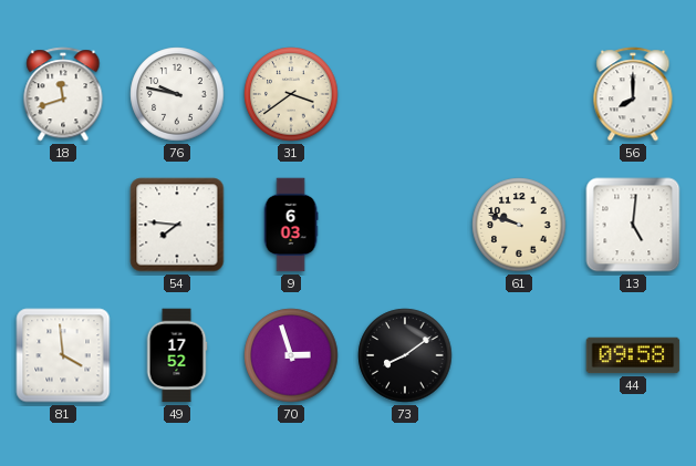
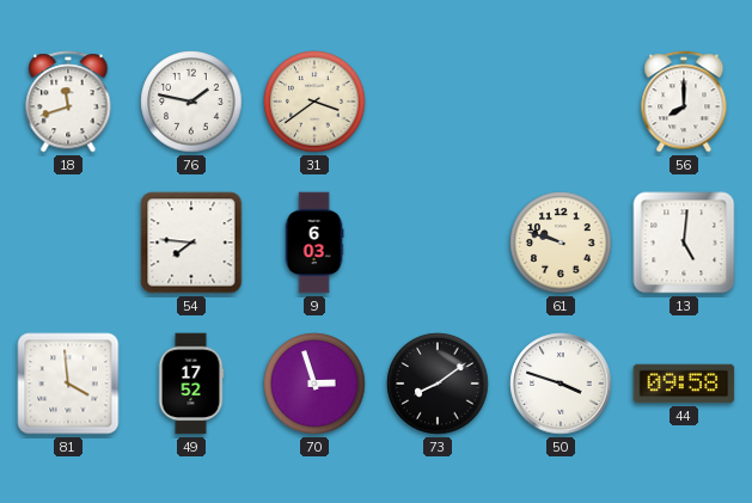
76: 9:47 -> 1:47
50: none -> 3:48
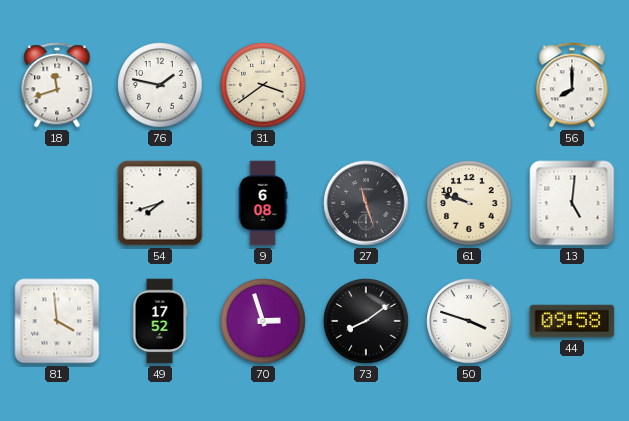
54: 7:46 -> 7:42
9: 6:03 -> 6:08
27: none -> 11:27
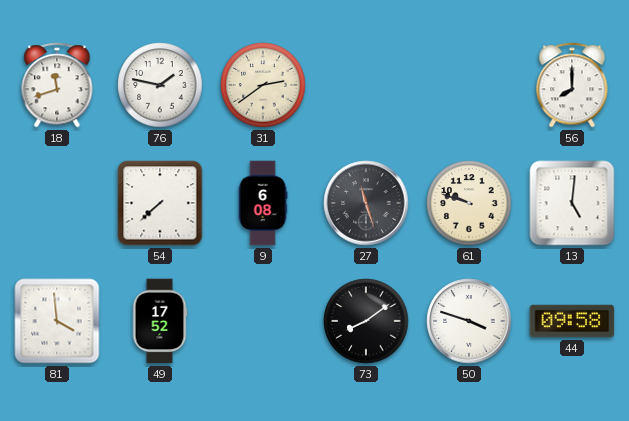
31: 3:39 -> 2:39
54: 7:42 -> 7:38
70: 2:57 -> none
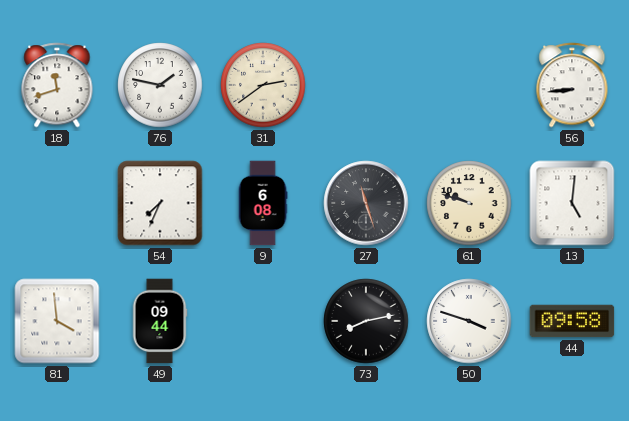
56: 8:00 -> 8:44
54: 7:38 -> 7:34
49: 17:52 -> 09:44
73: 8:09 -> 8:13
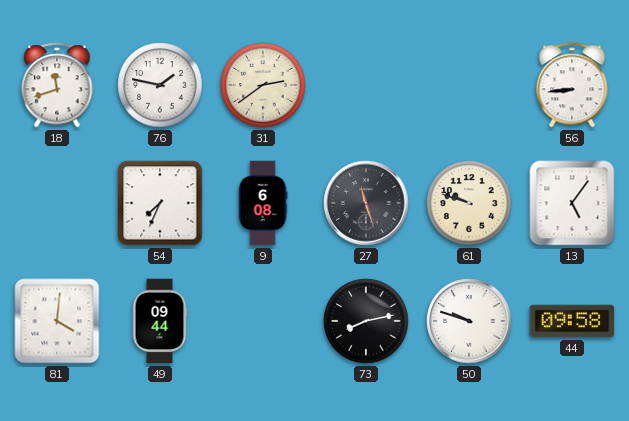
13: 5:01 -> 5:06
81: 3:59 -> 4:01
50: 3:48 -> 9:48
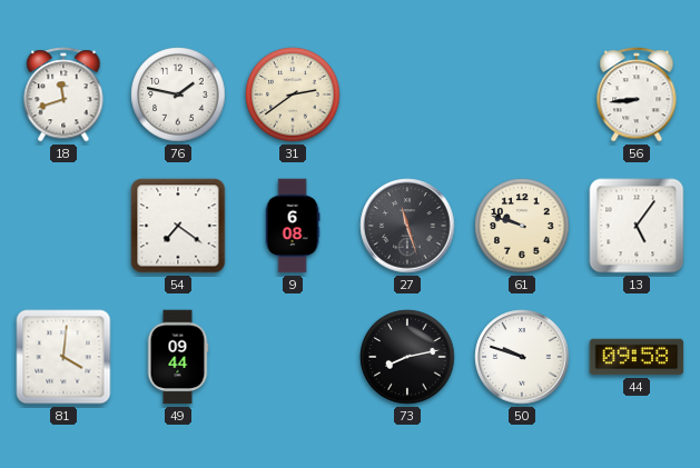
54: 7:34 -> 7:21
